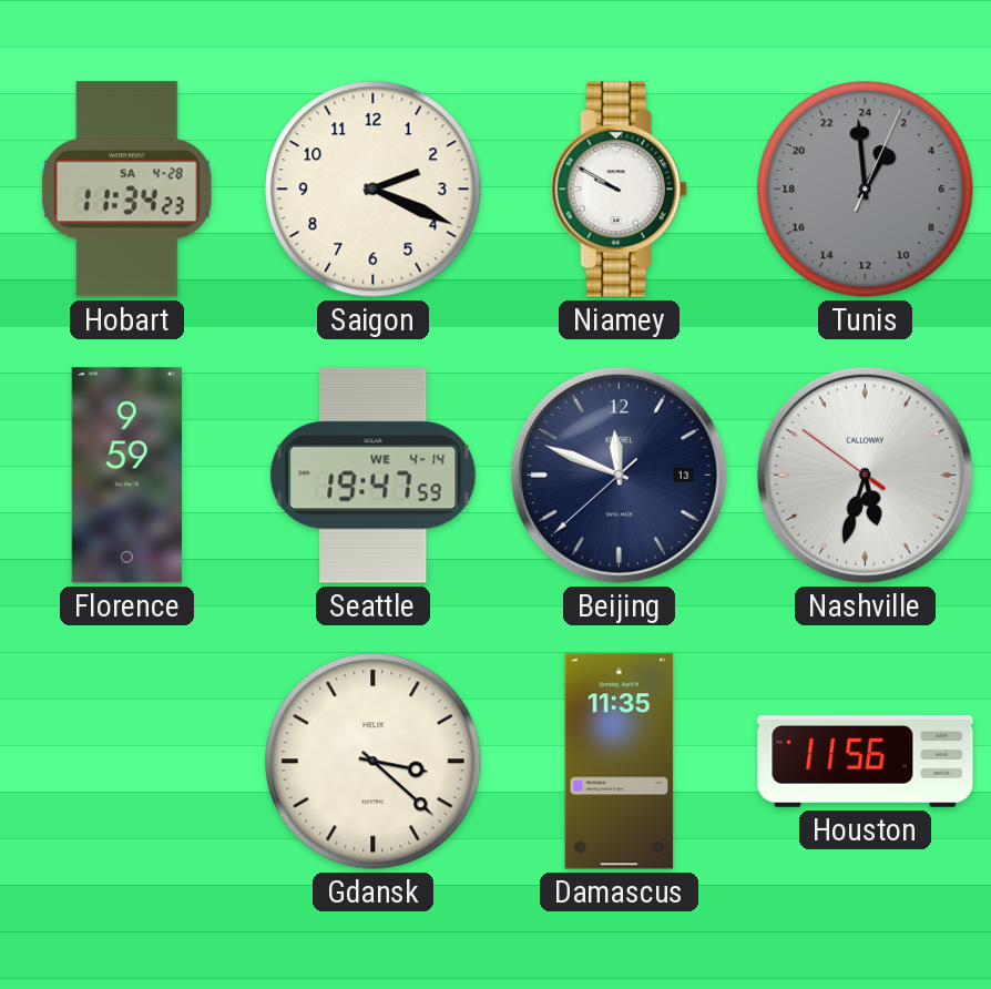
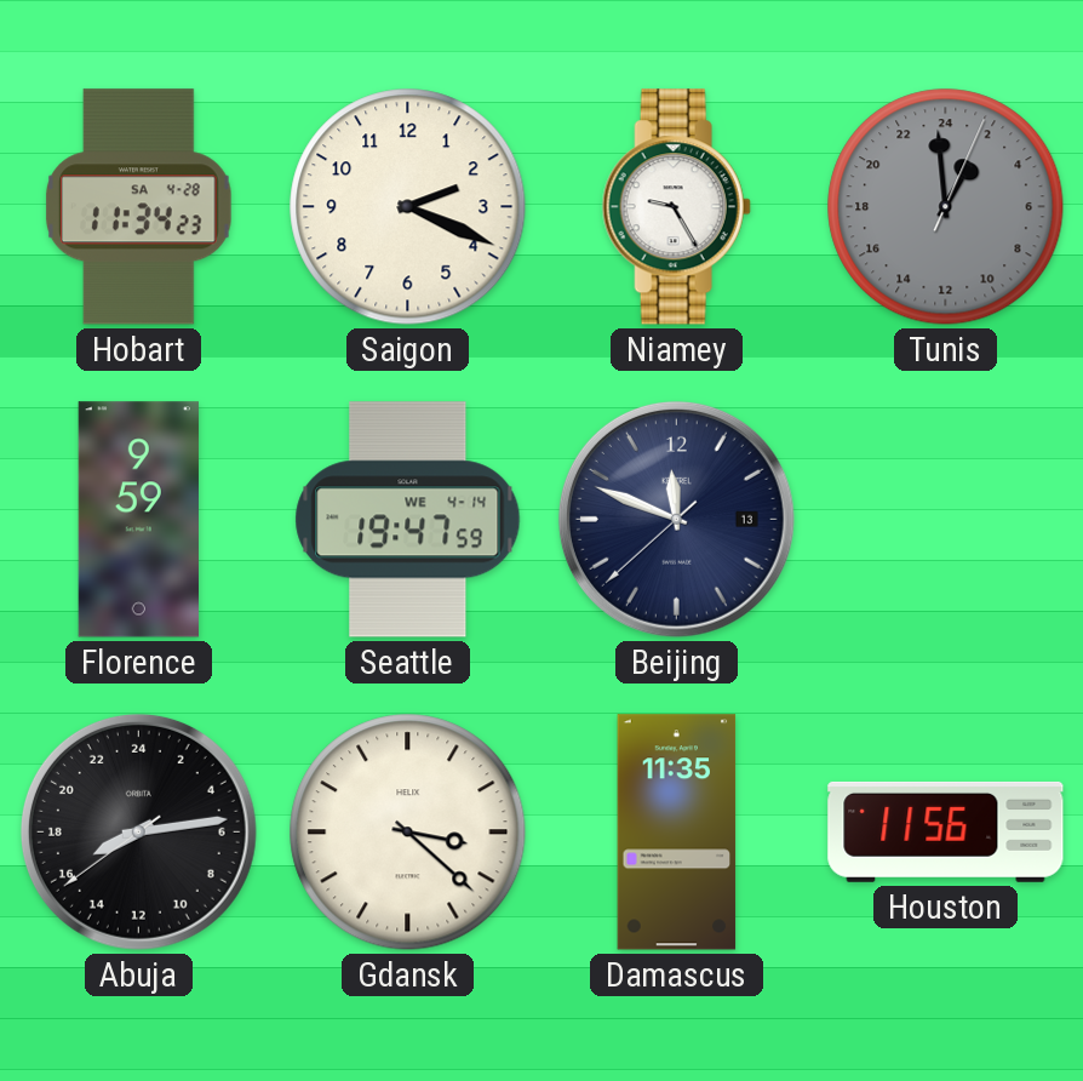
Niamey: 9:50 -> 9:25
Nashville: 5:32 -> none
Abuja: none -> 16:13
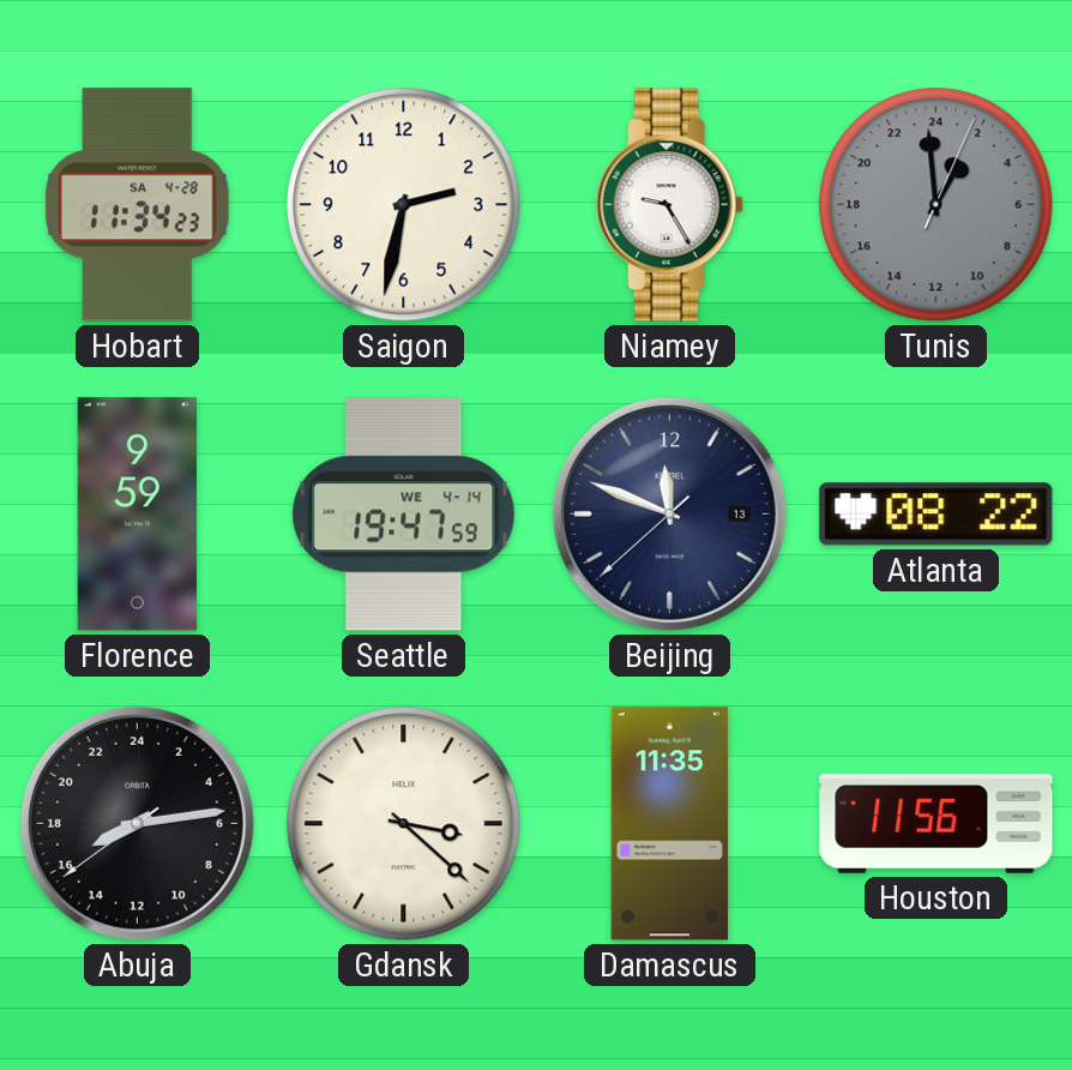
Saigon: 2:19 -> 2:32
Atlanta: none -> 08:22
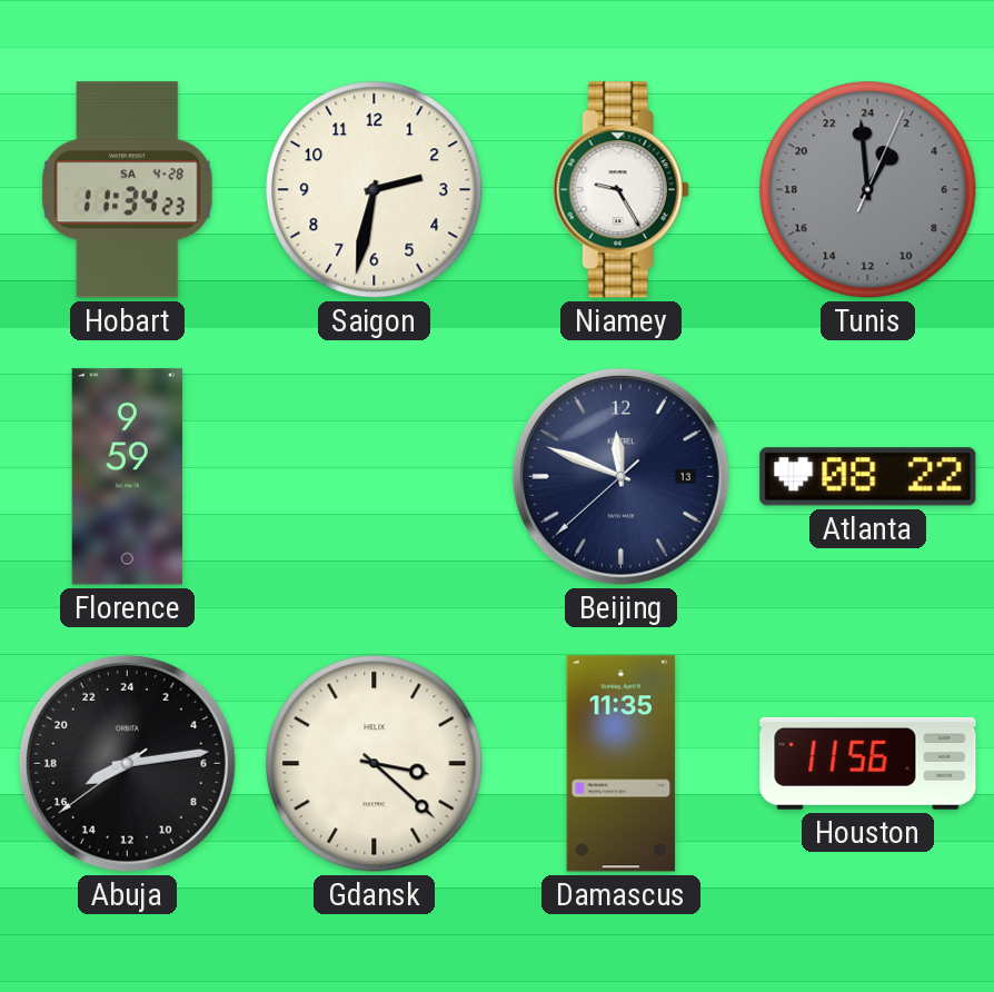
Seattle: 19:47 -> none
